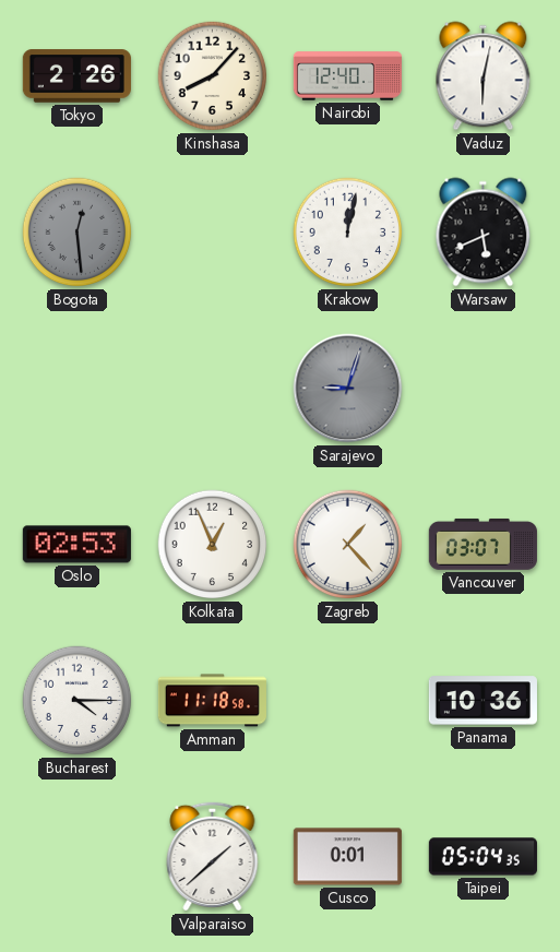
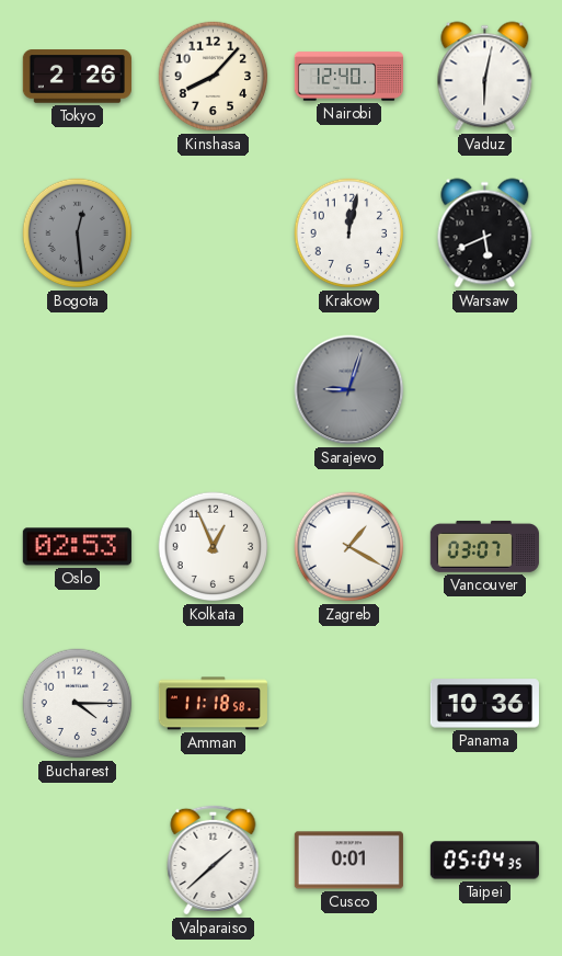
Zagreb: 1:23 -> 1:20
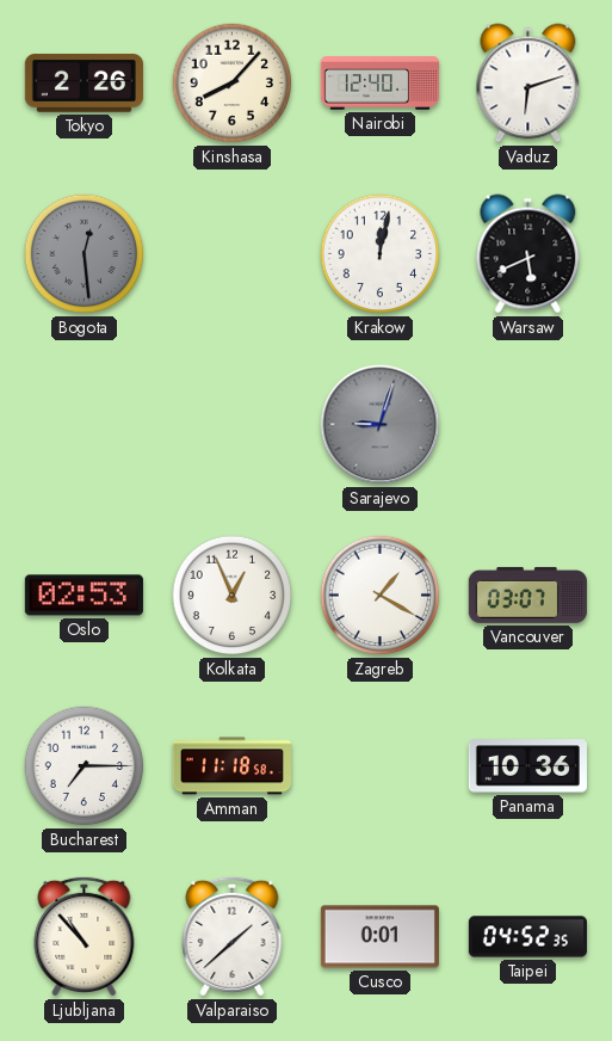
Vaduz: 6:02 -> 6:12
Bucharest: 4:15 -> 7:15
Ljubljana: none -> 10:53
Taipei: 05:04 -> 04:52
